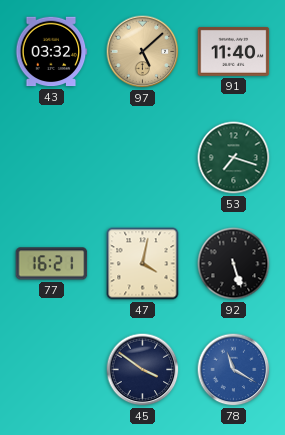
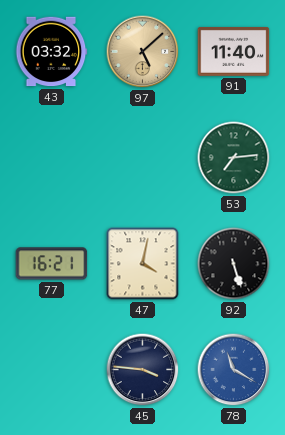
53: 7:18 -> 7:14
45: 3:51 -> 3:46
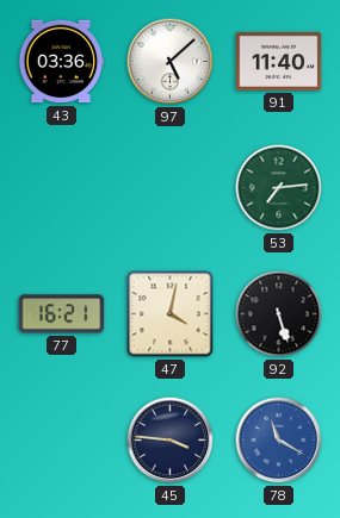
43: 03:32 -> 03:36
97 dial: champagne -> white
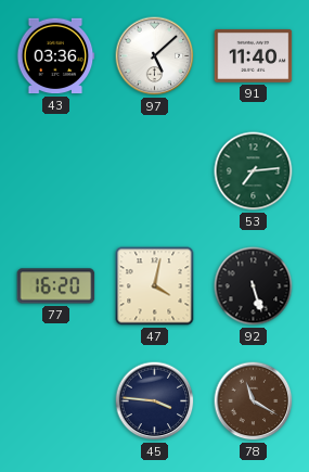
77: 16:21 -> 16:20
78 dial: blue -> brown
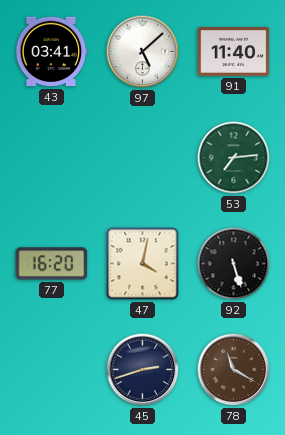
43: 03:36 -> 03:41
45: 3:46 -> 2:42
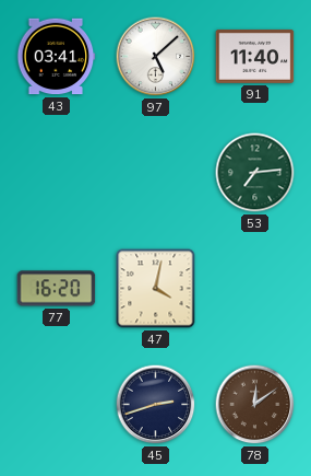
92: 5:27 -> none
78: 11:20 -> 12:09
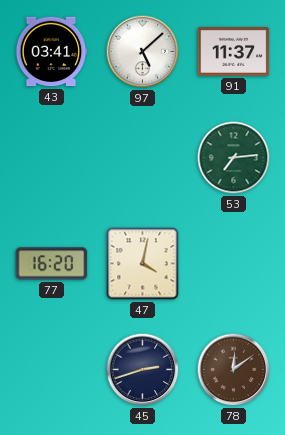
91: 11:40 -> 11:37
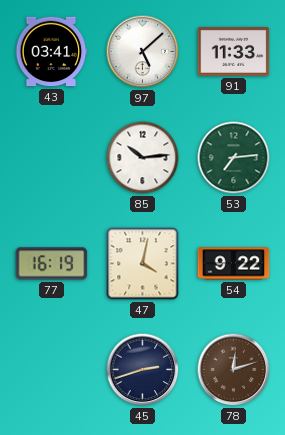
91: 11:37 -> 11:33
85: none -> 10:14
77: 16:20 -> 16:19
54: none -> 9:22
78: 12:09 -> 12:12
